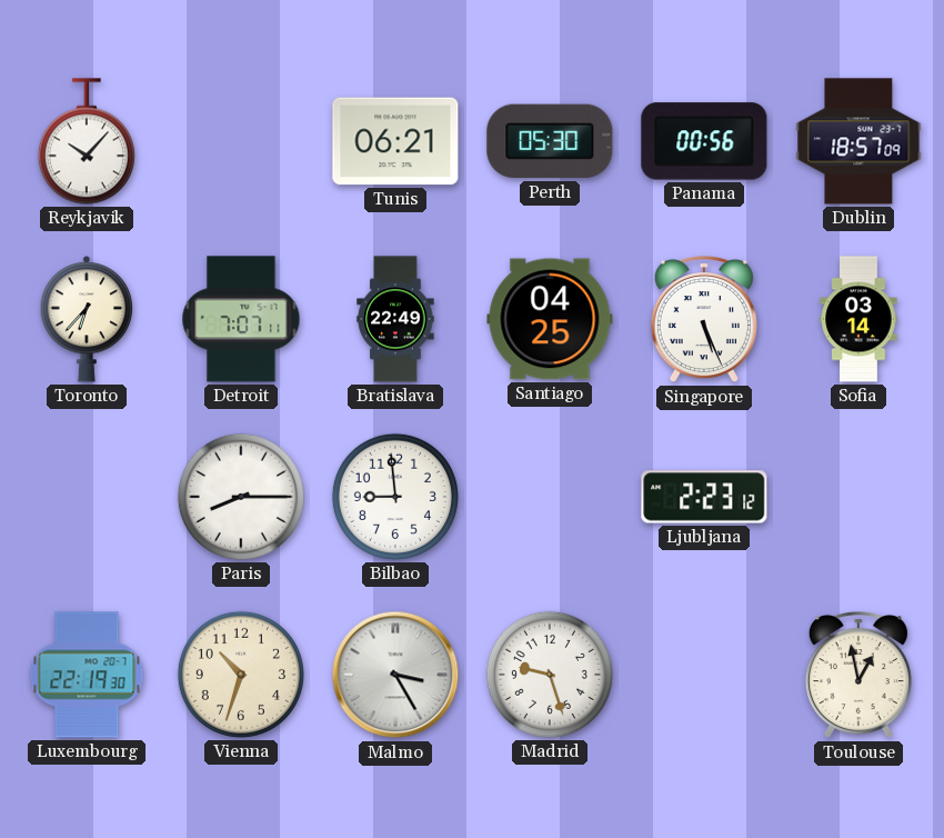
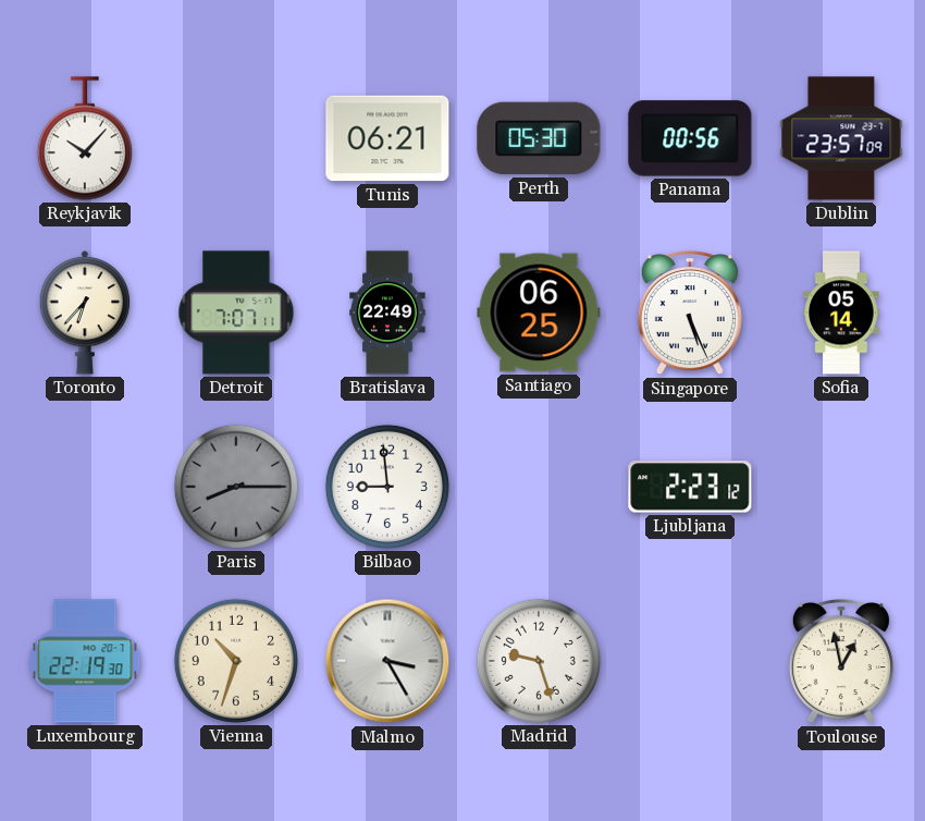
Dublin: 18:57 -> 23:57
Santiago: 04:25 -> 06:25
Sofia: 03:14 -> 05:14
Paris dial: white -> grey
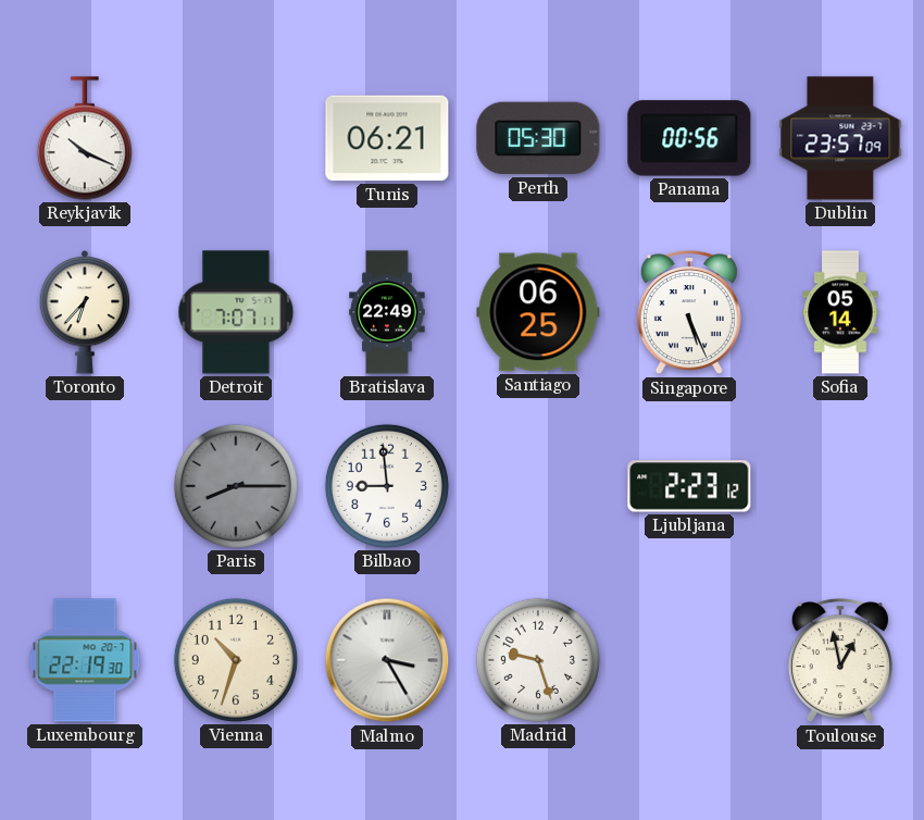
Reykjavik: 10:07 -> 10:19
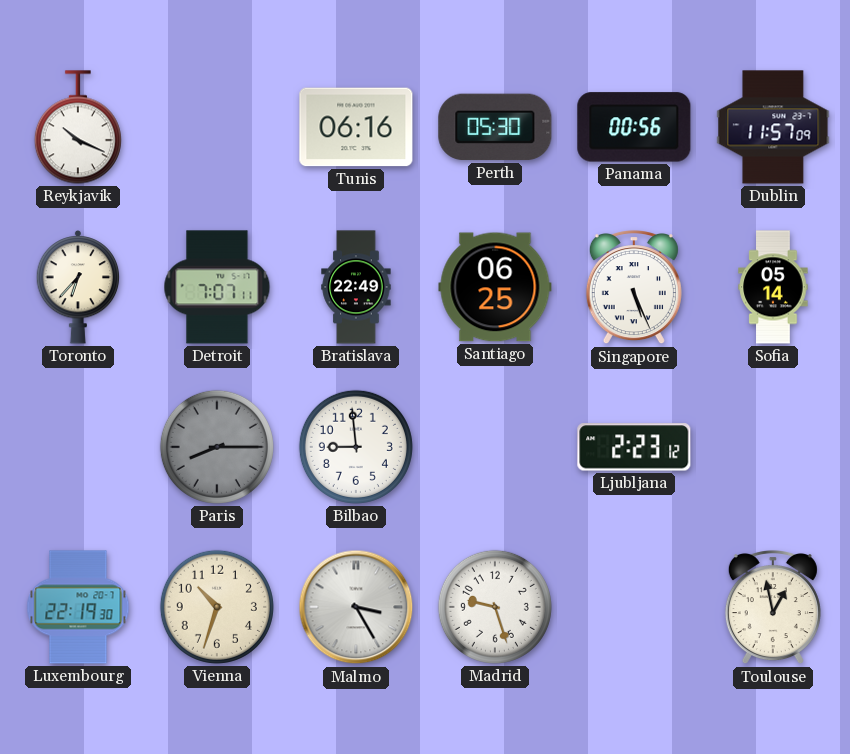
Tunis: 06:21 -> 06:16
Dublin: 23:57 -> 11:57
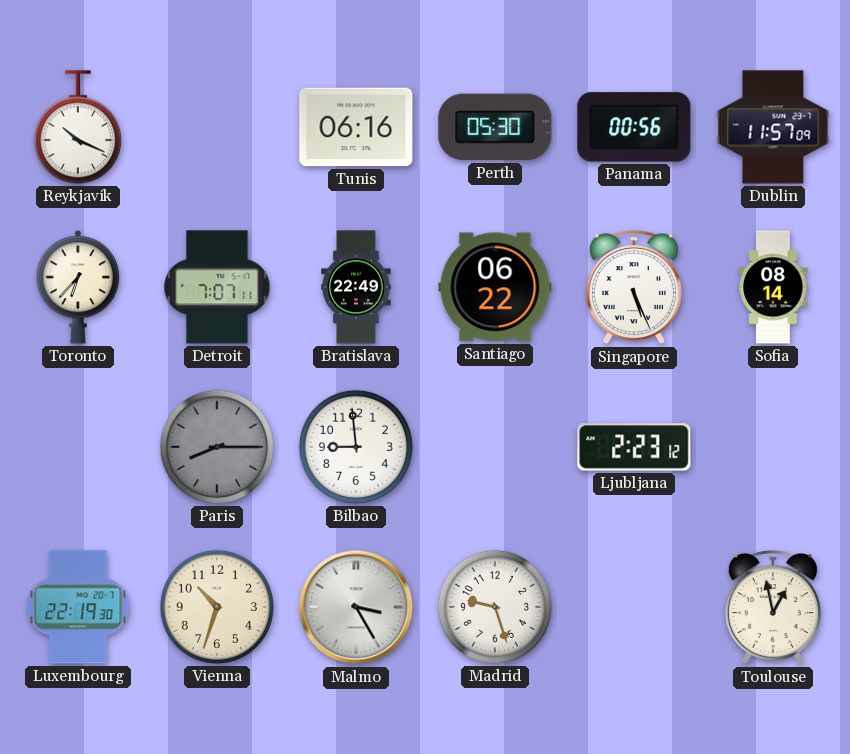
Santiago: 06:25 -> 06:22
Sofia: 05:14 -> 08:14
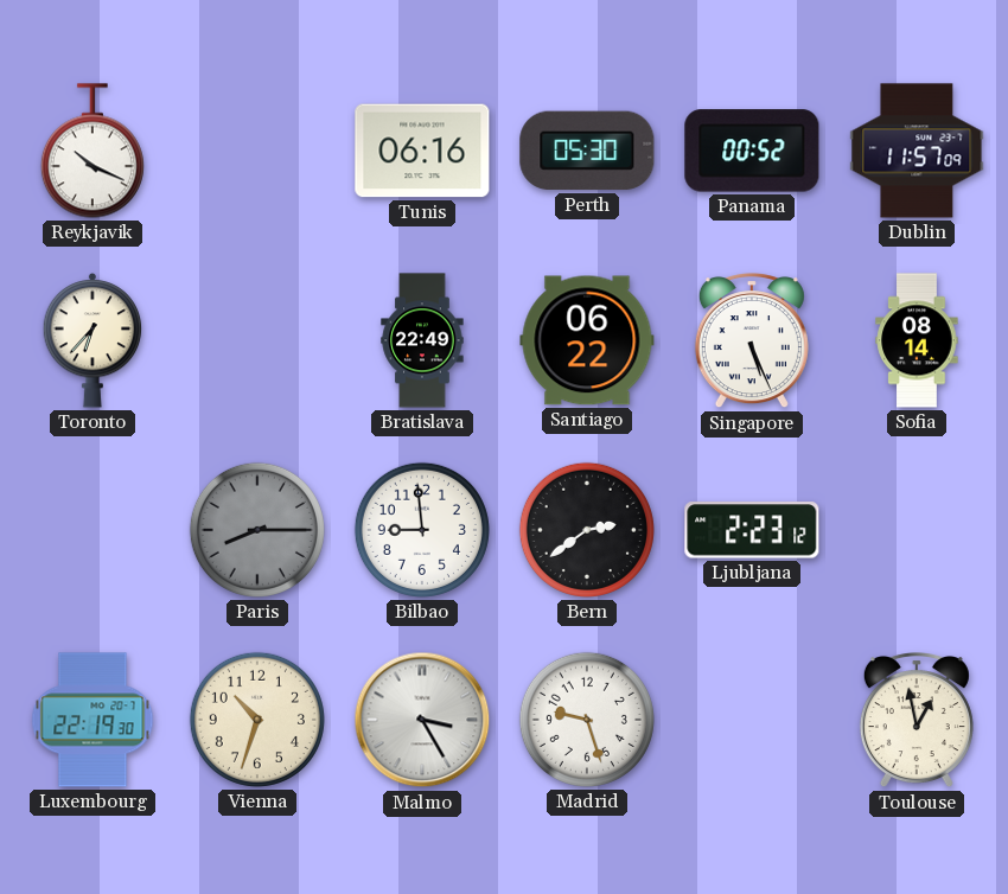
Panama: 00:56 -> 00:52
Detroit: 7:07 -> none
Bern: none -> 2:39
